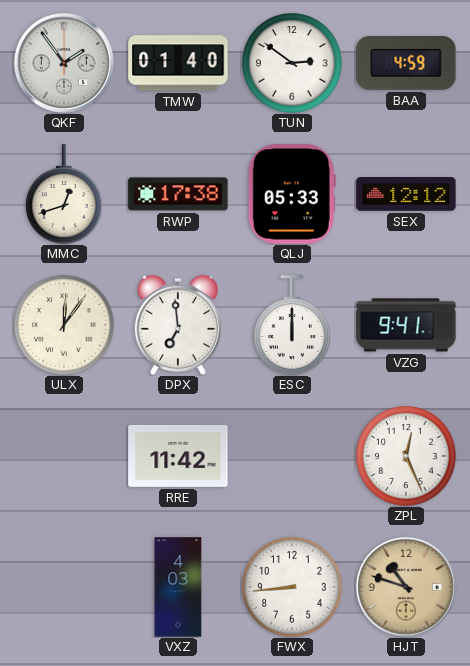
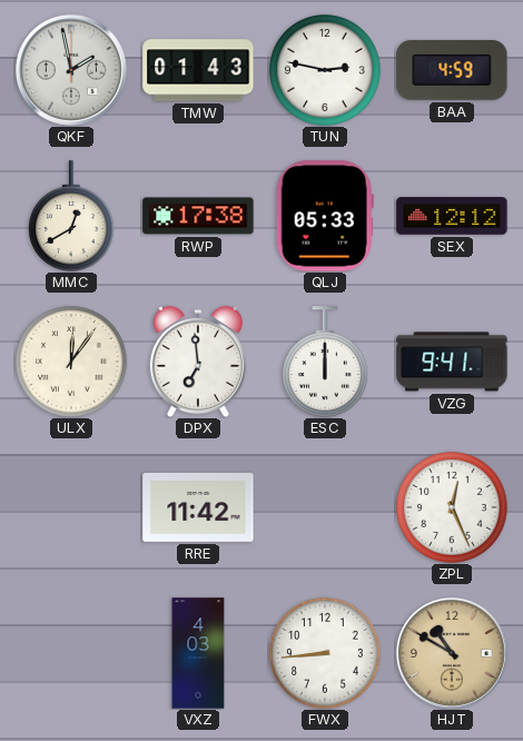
QKF: 1:54 -> 1:58
TMW: 01:40 -> 01:43
TUN: 2:51 -> 2:47
MMC: 12:42 -> 12:40
HJT: 10:48 -> 10:50
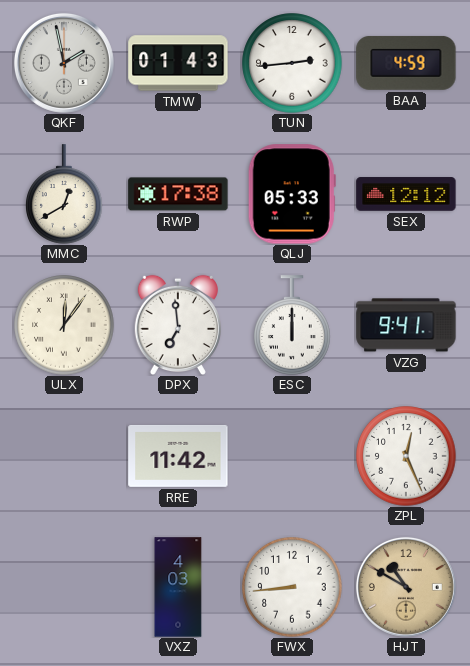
TUN: 2:47 -> 2:44
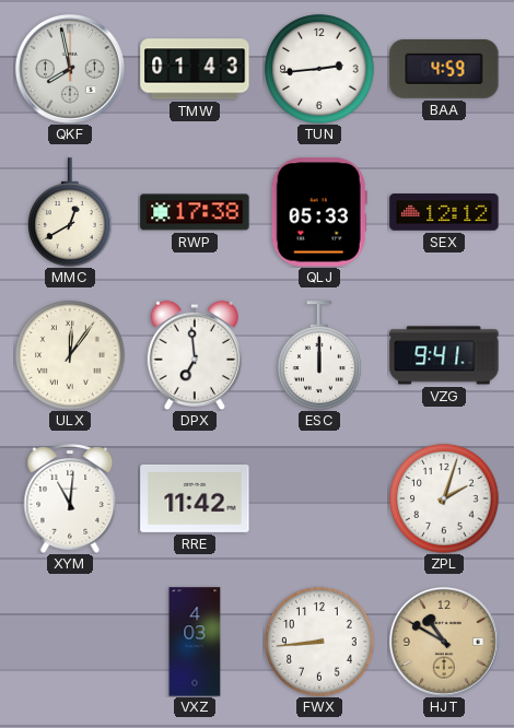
QKF: 1:58 -> 7:58
XYM: none -> 11:01
ZPL: 12:26 -> 2:03
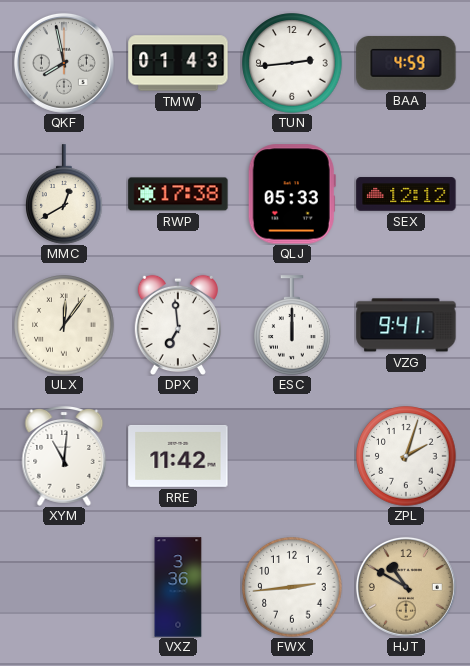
VXZ: 4:03 -> 3:36
FWX: 8:44 -> 2:44
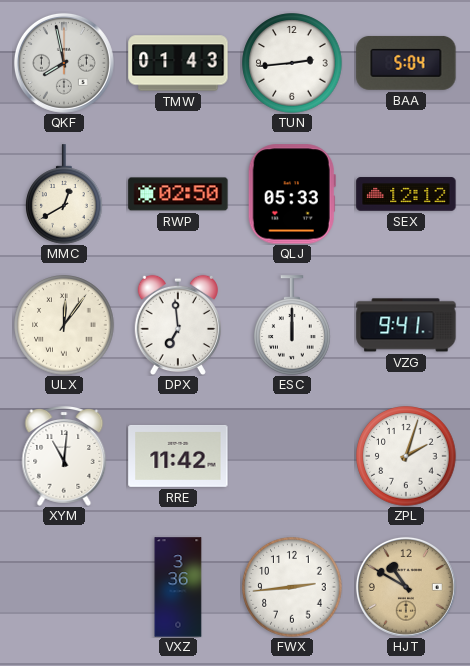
BAA: 4:59 -> 5:04
RWP: 17:38 -> 02:50
